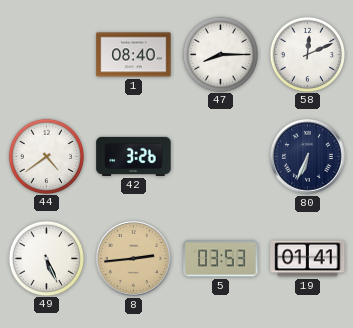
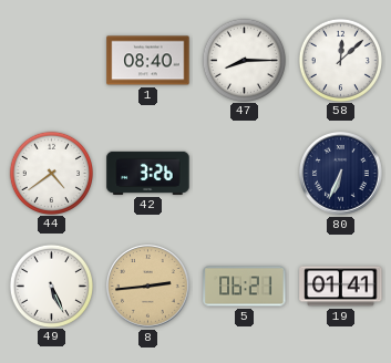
58: 12:11 -> 12:08
5: 03:53 -> 06:21
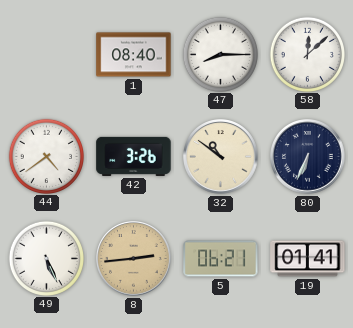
32: none -> 10:51
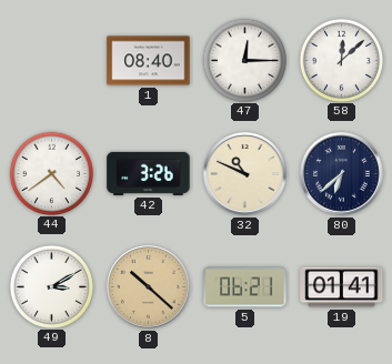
47: 8:15 -> 12:15
32: 10:51 -> 10:49
80: 6:34 -> 6:38
49: 5:26 -> 3:10
8: 2:44 -> 10:22
